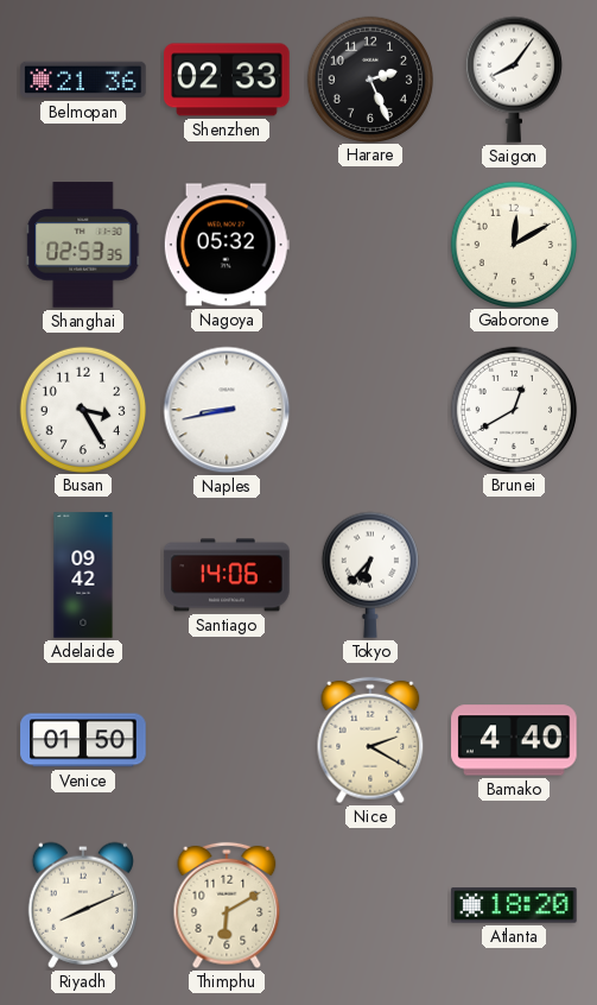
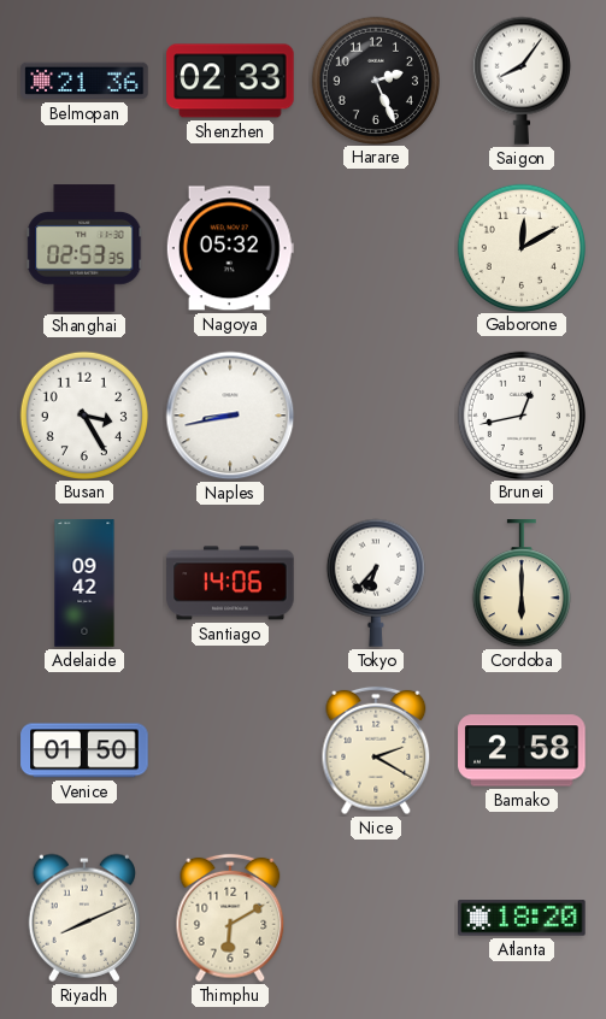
Brunei: 12:40 -> 12:43
Cordoba: none -> 6:00
Bamako: 4:40 -> 2:58
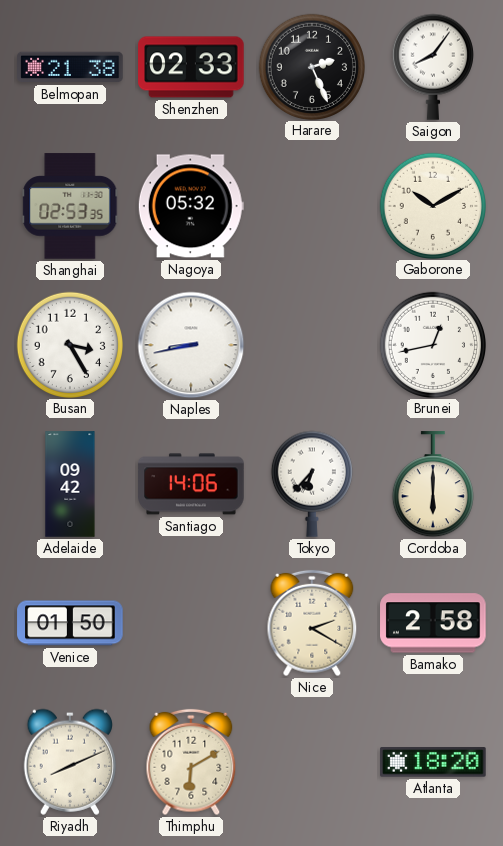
Belmopan: 21:36 -> 21:38
Gaborone: 12:10 -> 10:10
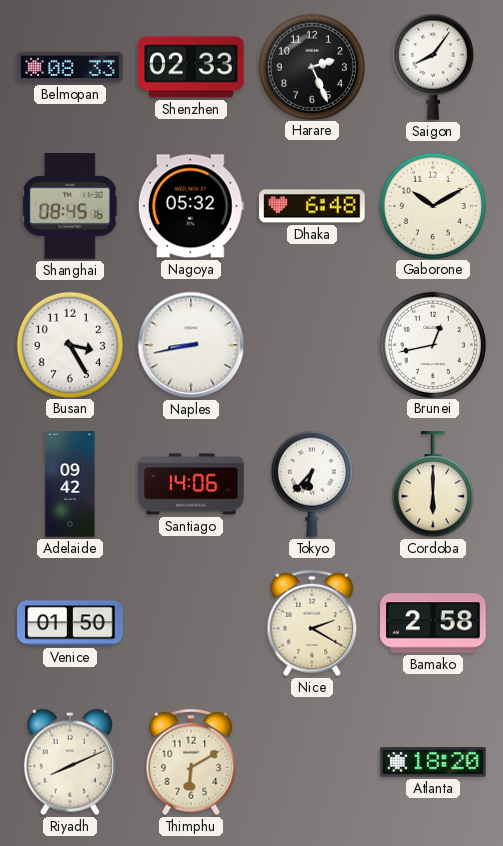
Belmopan: 21:38 -> 08:33
Shanghai: 02:53 -> 08:45
Dhaka: none -> 6:48
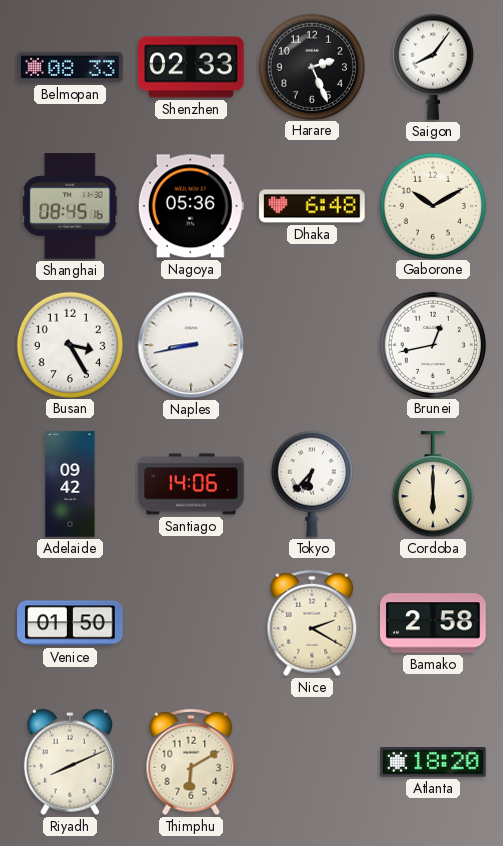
Nagoya: 05:32 -> 05:36
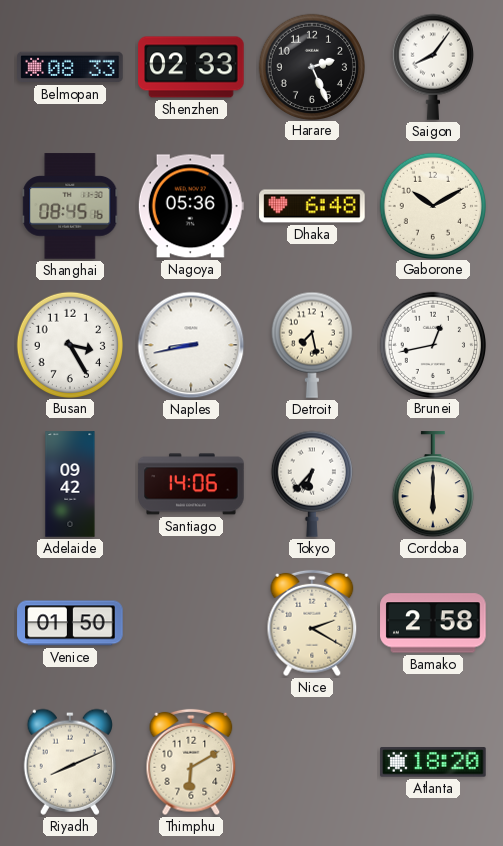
Detroit: none -> 7:28
